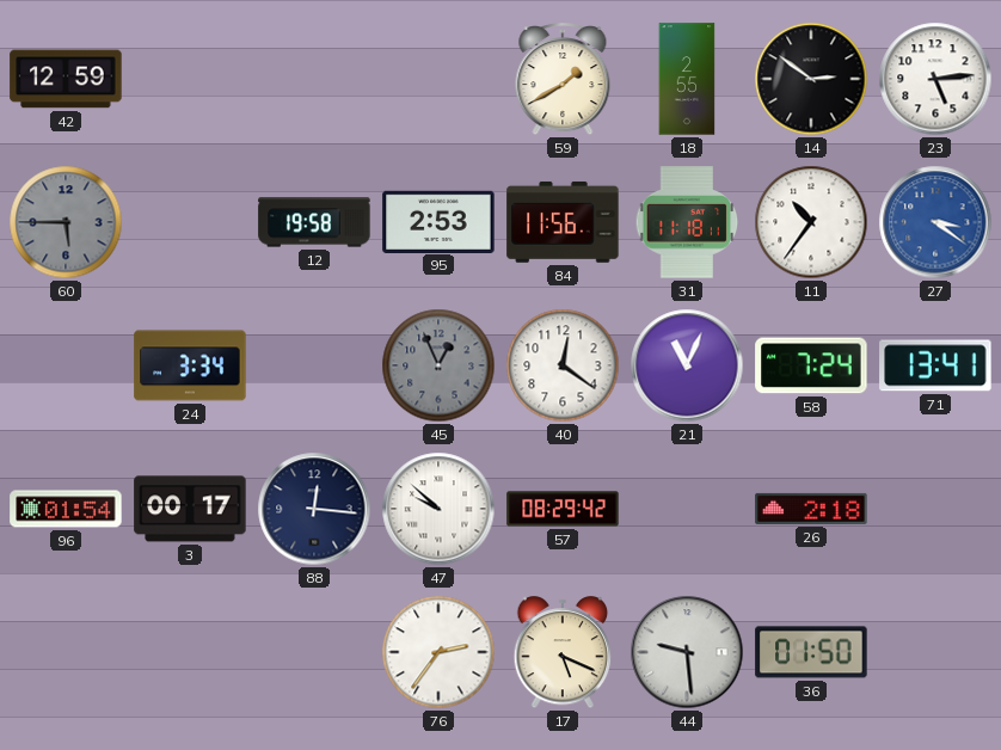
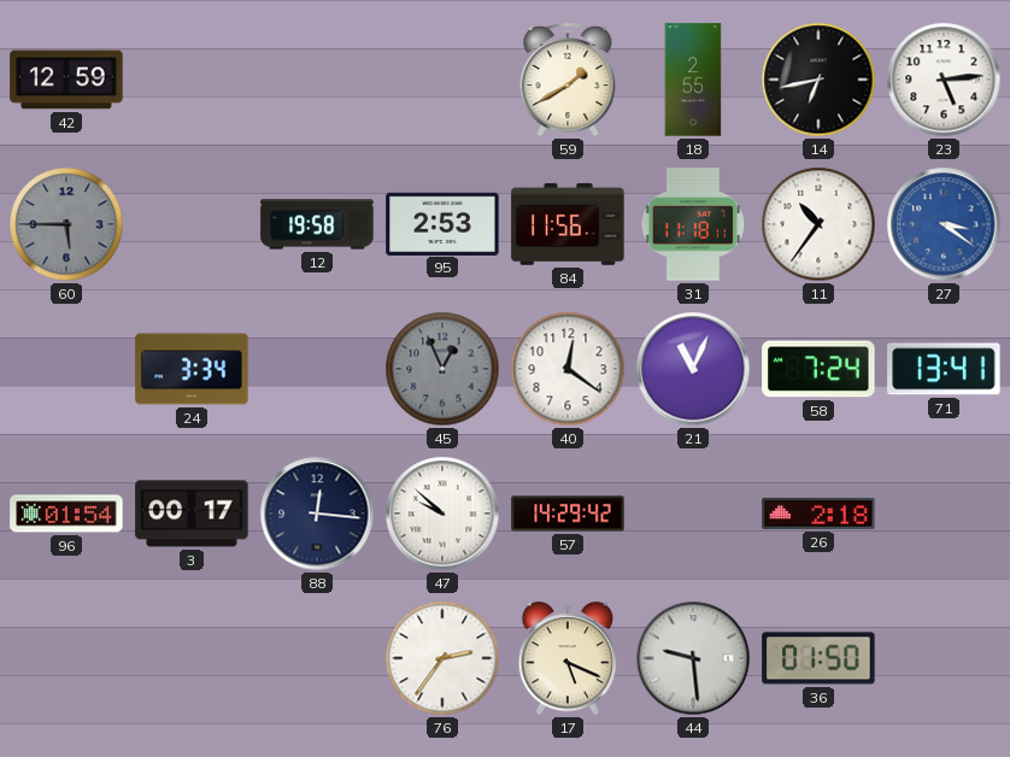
14: 2:51 -> 6:43
57: 08:29 -> 14:29
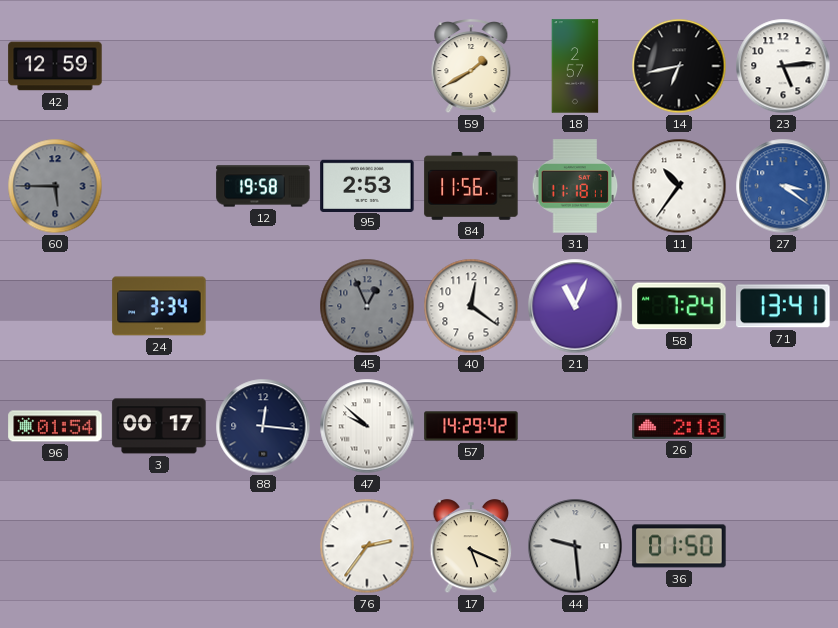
18: 2:55 -> 2:57
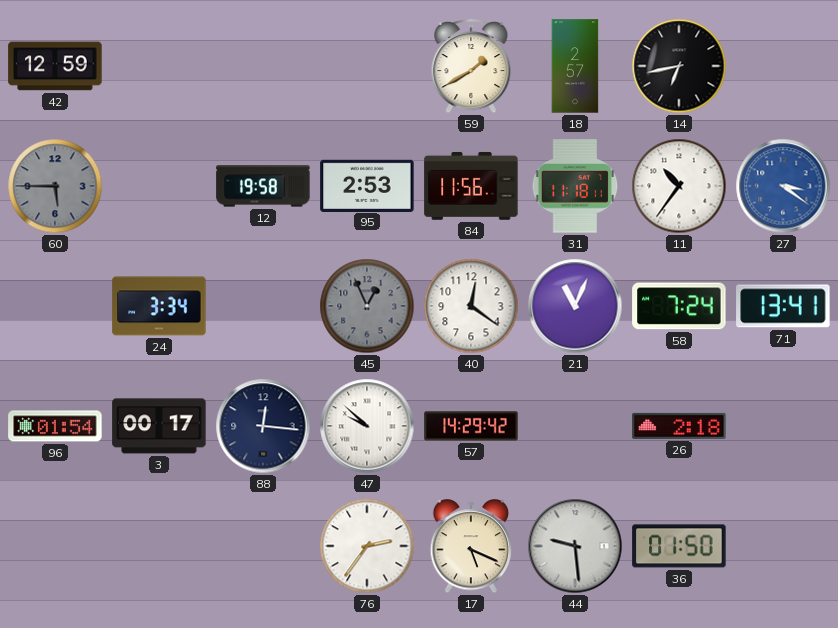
23: 5:14 -> none
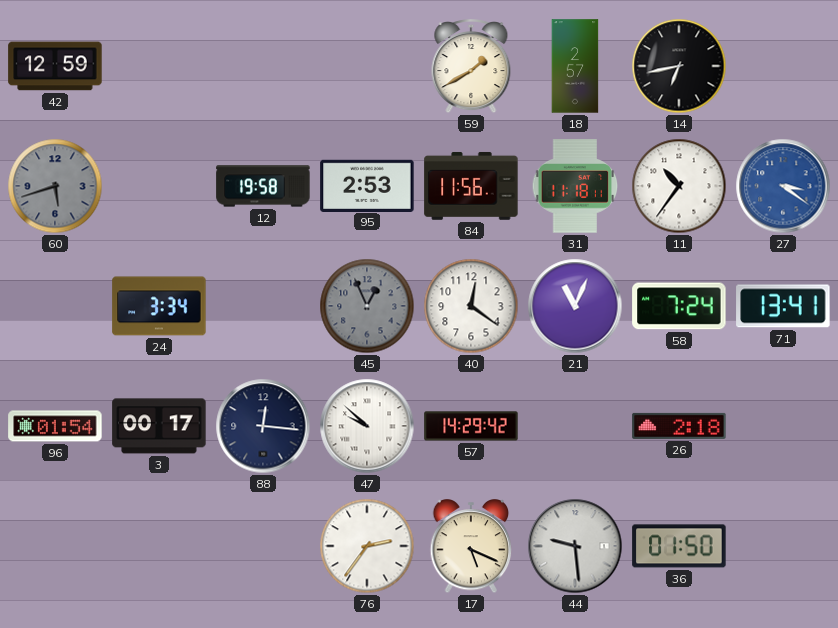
60: 5:45 -> 5:42
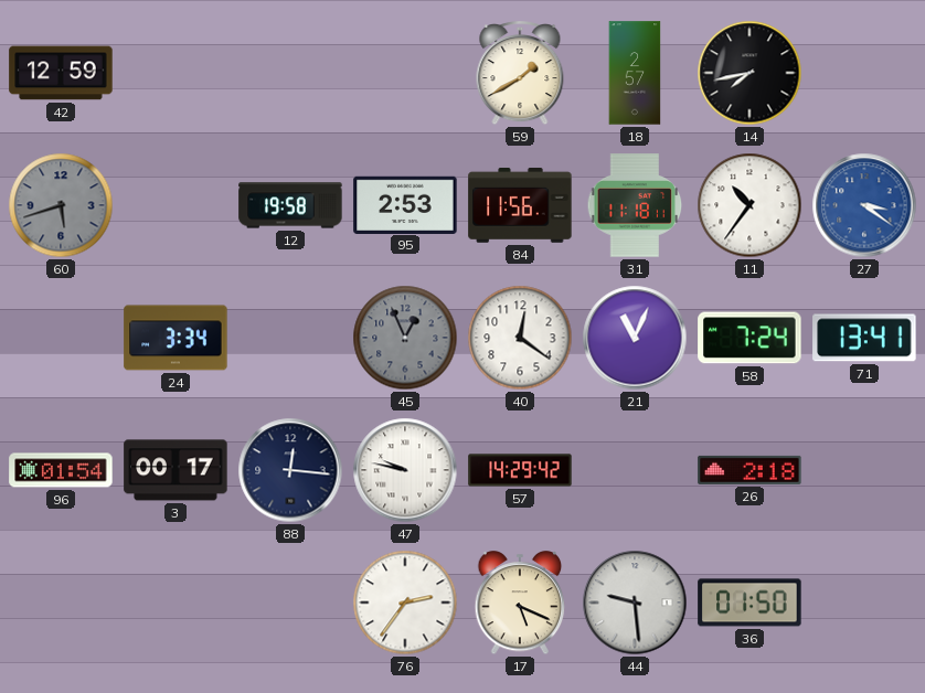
14: 6:43 -> 7:43
47: 9:52 -> 9:47
